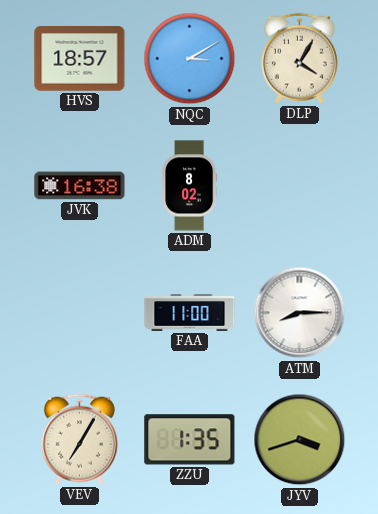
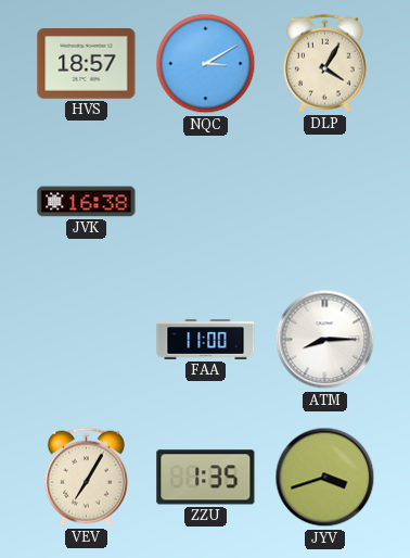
ADM: 8:02 -> none
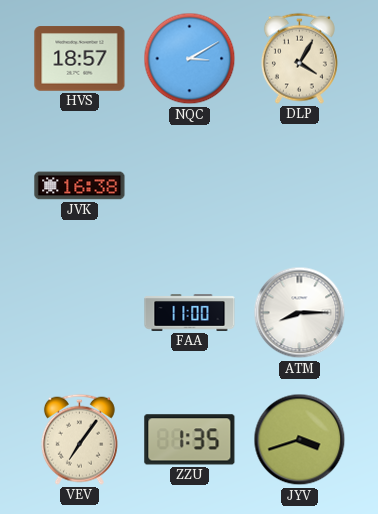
VEV: 7:05 -> 7:06
